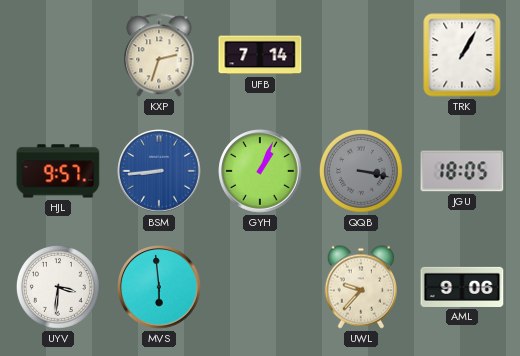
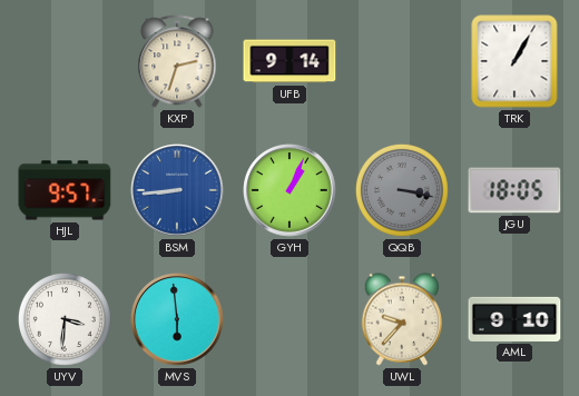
UFB: 7:14 -> 9:14
AML: 9:06 -> 9:10
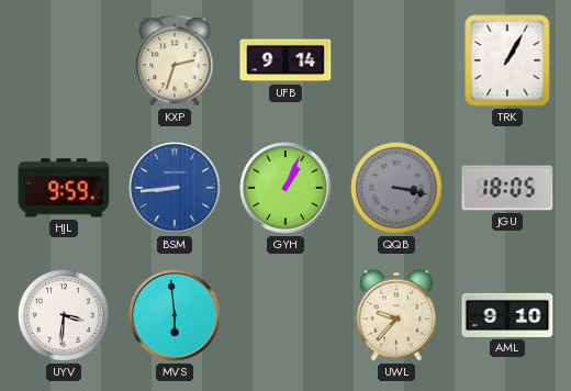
HJL: 9:57 -> 9:59
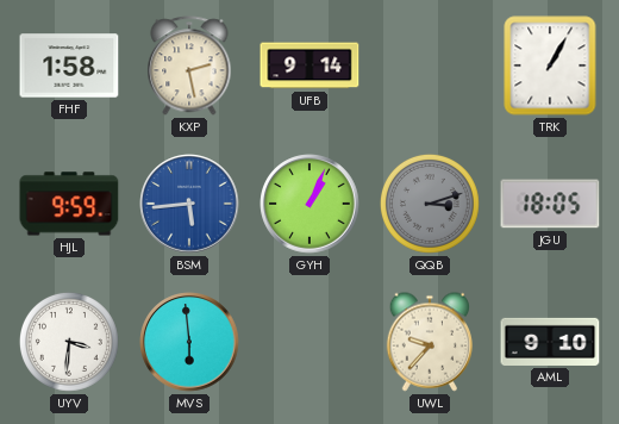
FHF: none -> 1:58
KXP: 2:33 -> 2:28
BSM: 8:44 -> 5:44
QQB: 3:17 -> 3:12
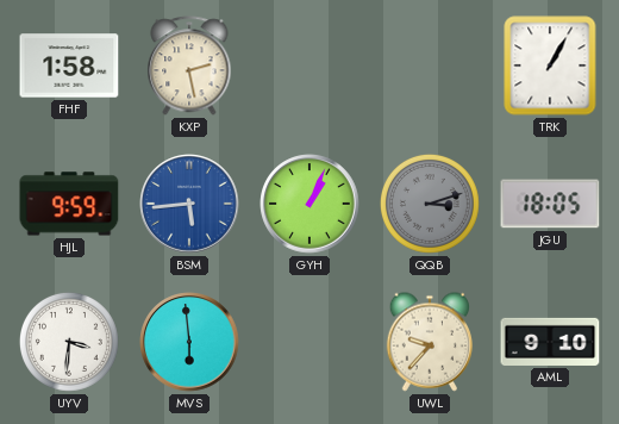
UFB: 9:14 -> none
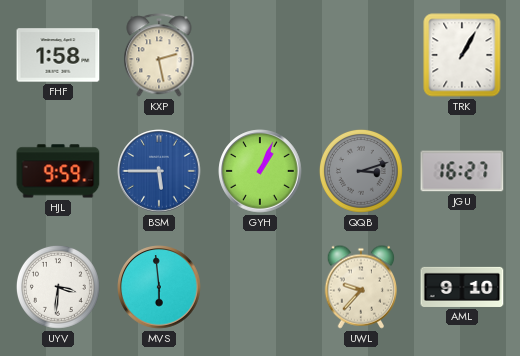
BSM: 5:44 -> 5:45
JGU: 18:05 -> 16:27
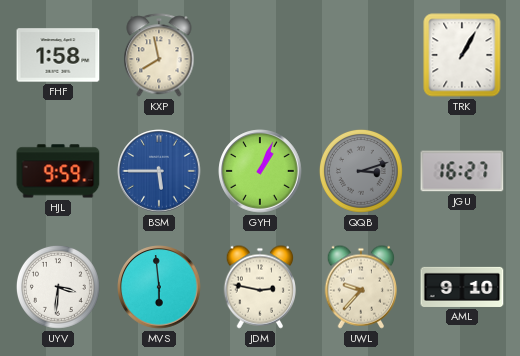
KXP: 2:28 -> 7:58
JDM: none -> 2:47
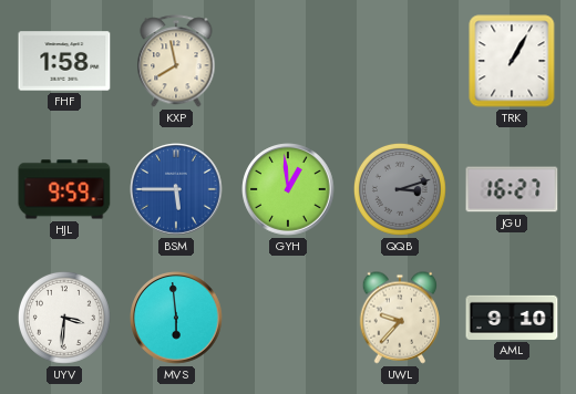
GYH: 1:04 -> 12:59
JDM: 2:47 -> none
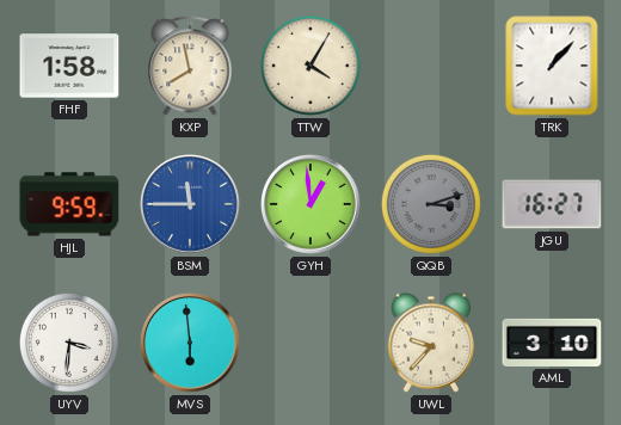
TTW: none -> 4:05
TRK: 1:05 -> 1:07
BSM: 5:45 -> 11:45
AML: 9:10 -> 3:10
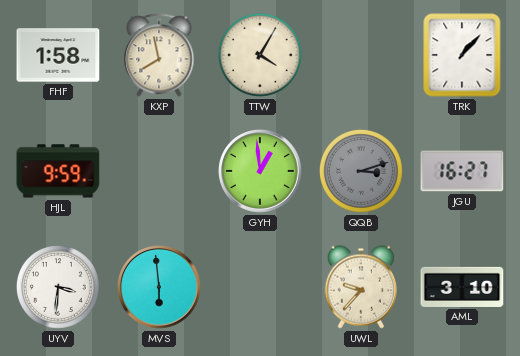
BSM: 11:45 -> none
